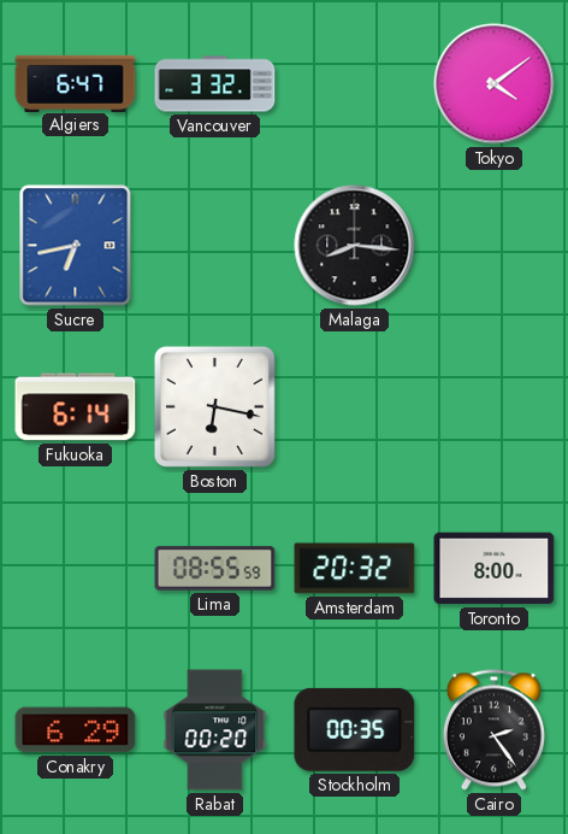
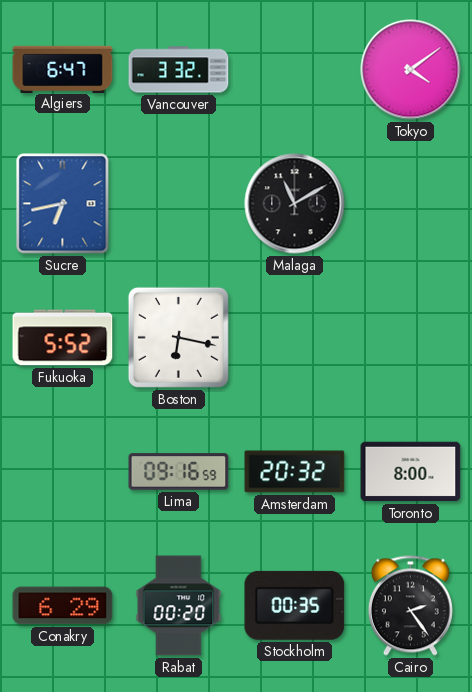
Malaga: 8:16 -> 11:10
Fukuoka: 6:14 -> 5:52
Lima: 08:55 -> 09:16
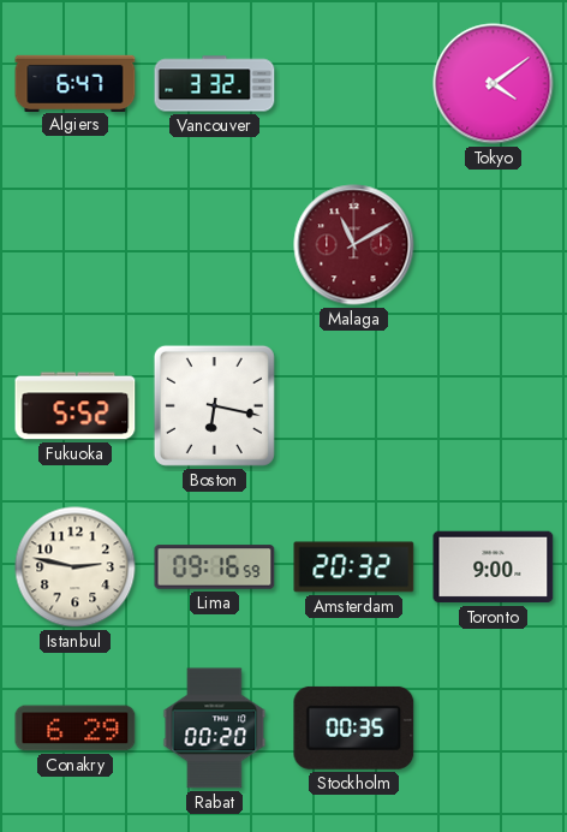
Sucre: 6:43 -> none
Malaga dial: black -> burgundy
Istanbul: none -> 2:47
Toronto: 8:00 -> 9:00
Cairo: 2:24 -> none
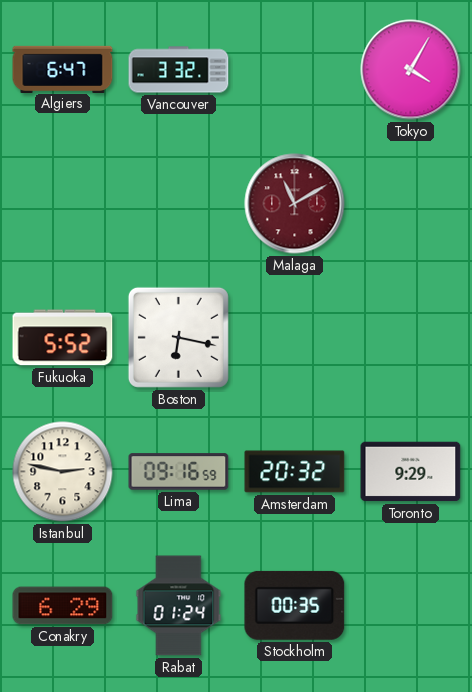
Tokyo: 4:09 -> 4:05
Toronto: 9:00 -> 9:29
Rabat: 00:20 -> 01:24
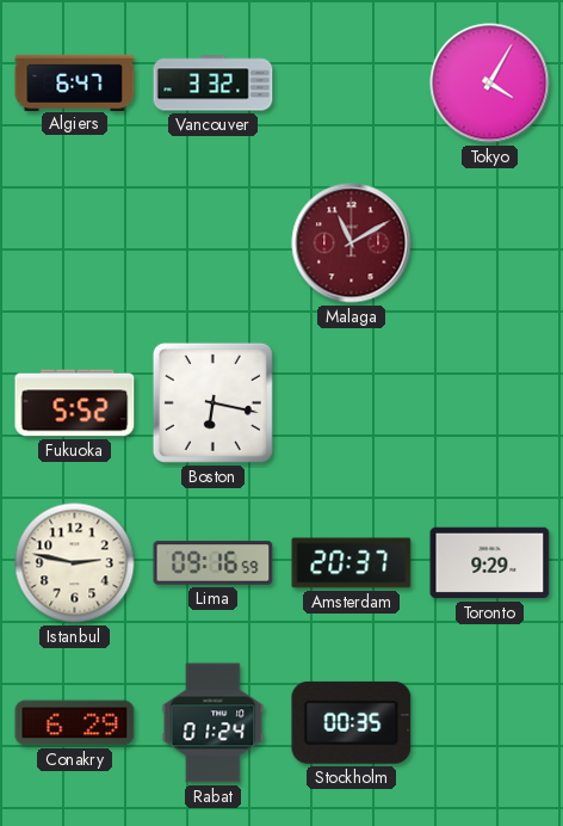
Amsterdam: 20:32 -> 20:37
